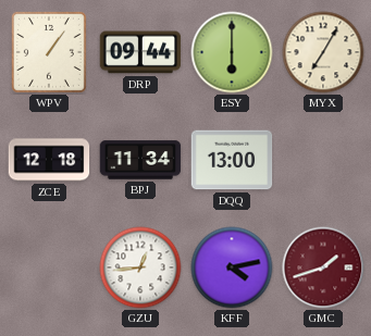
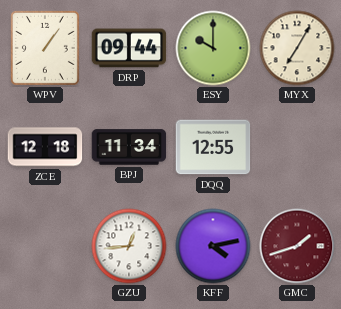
ESY: 6:00 -> 10:00
DQQ: 13:00 -> 12:55
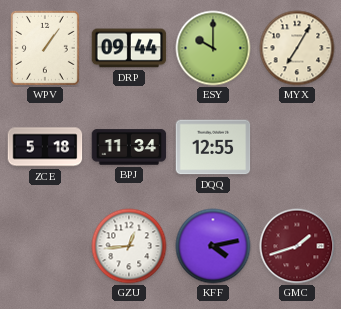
ZCE: 12:18 -> 5:18
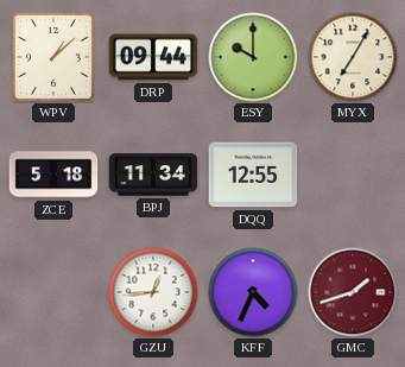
WPV: 1:06 -> 1:08
KFF: 4:13 -> 4:34
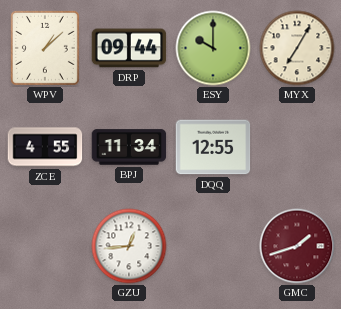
ZCE: 5:18 -> 4:55
KFF: 4:34 -> none
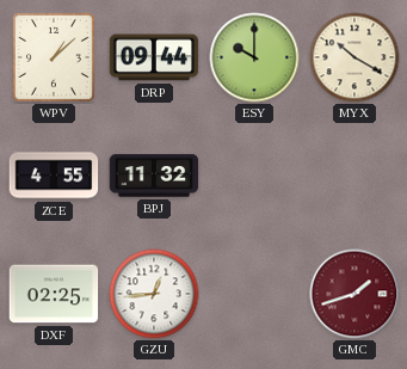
MYX: 7:05 -> 10:20
BPJ: 11:34 -> 11:32
DQQ: 12:55 -> none
DXF: none -> 02:25
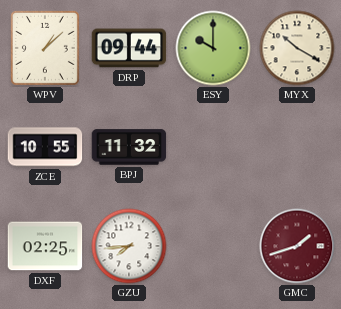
ZCE: 4:55 -> 10:55
GZU: 12:44 -> 7:44
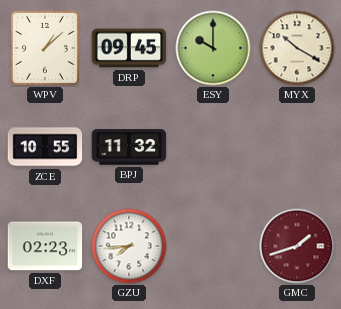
DRP: 09:44 -> 09:45
DXF: 02:25 -> 02:23
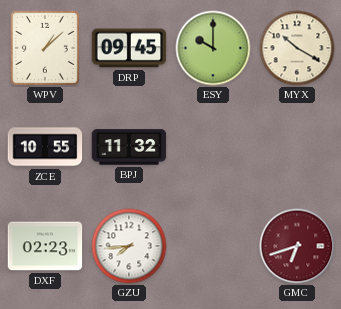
GMC: 1:42 -> 6:42
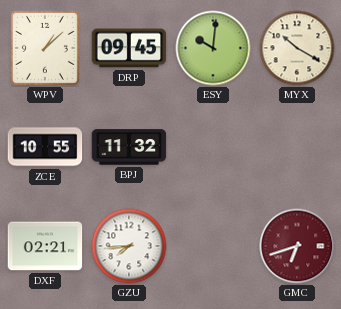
ESY: 10:00 -> 10:01
DXF: 02:23 -> 02:21
